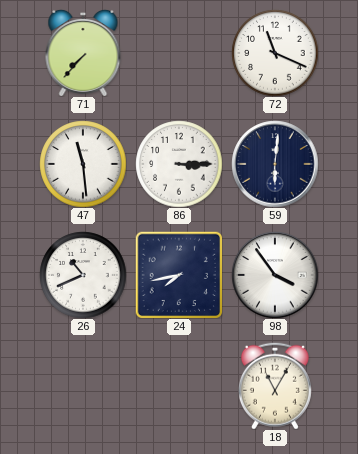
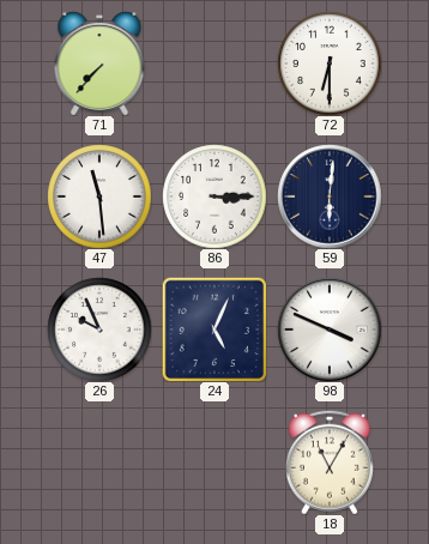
72: 11:19 -> 6:30
26: 10:41 -> 9:56
24: 7:43 -> 5:04
98: 3:54 -> 3:49
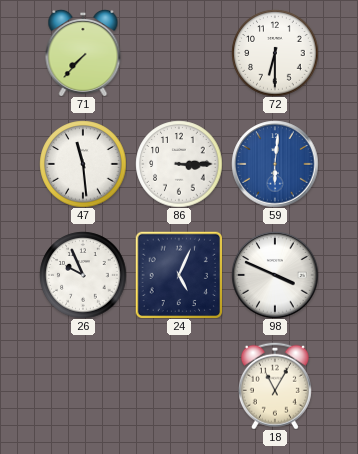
59 dial: navy -> blue
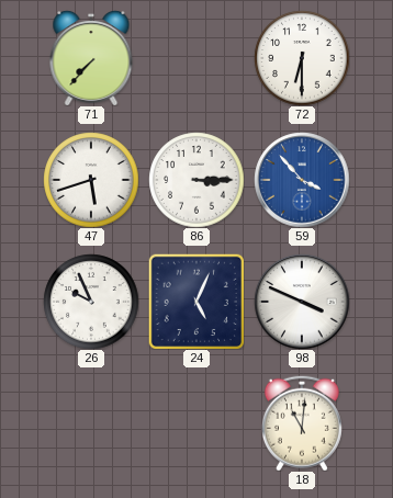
47: 11:29 -> 5:42
59: 6:01 -> 3:53
18: 11:05 -> 11:01
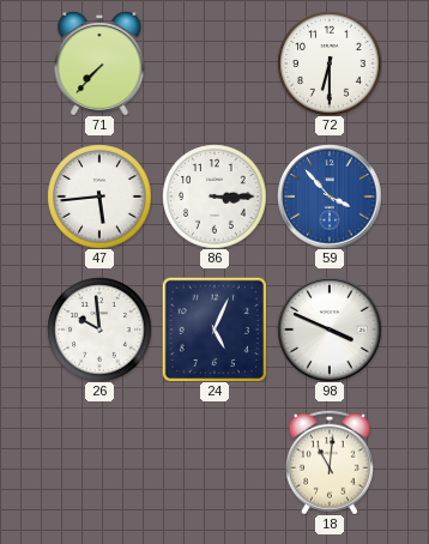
47: 5:42 -> 5:44
26: 9:56 -> 9:59
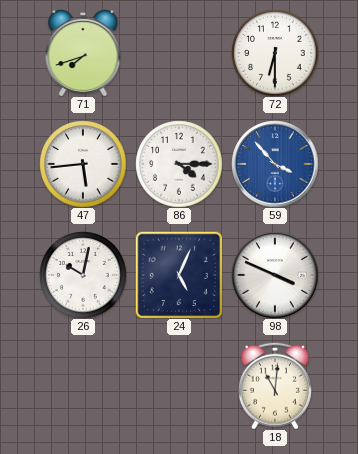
71: 7:37 -> 7:42
86: 3:15 -> 4:15
26: 9:59 -> 10:02
